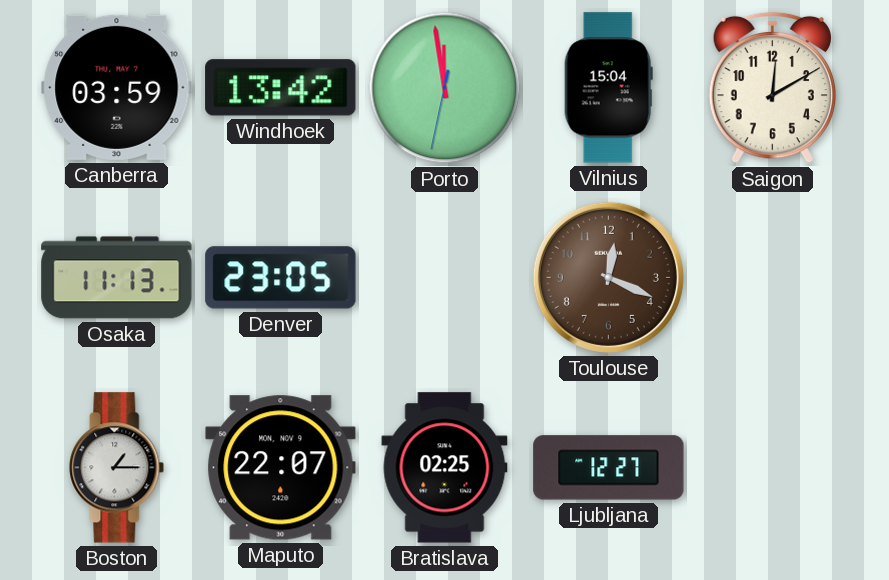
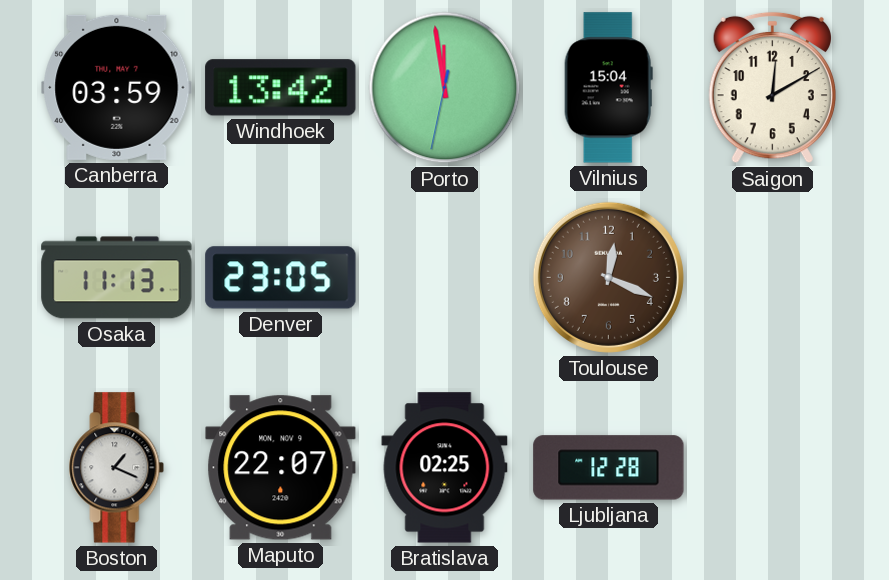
Boston: 1:15 -> 1:19
Ljubljana: 12:27 -> 12:28
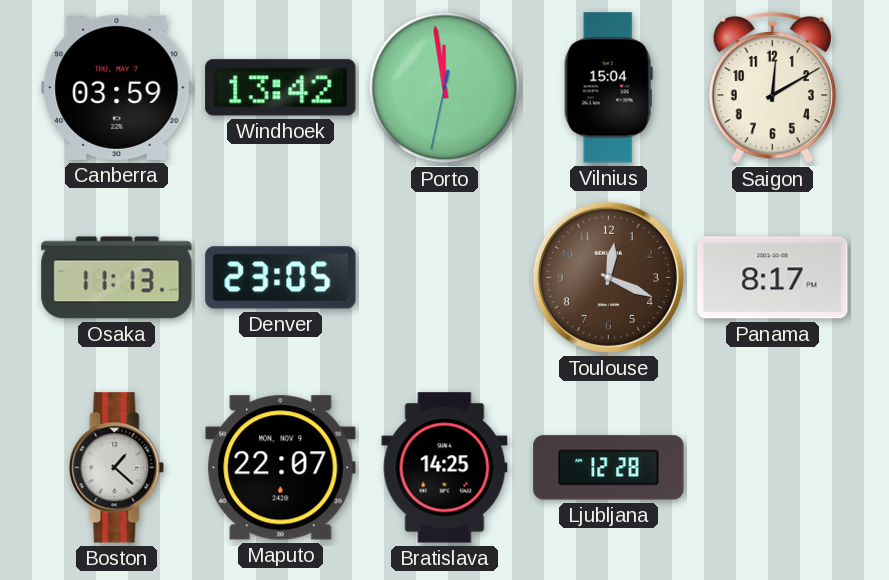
Panama: none -> 8:17
Boston: 1:19 -> 1:22
Bratislava: 02:25 -> 14:25
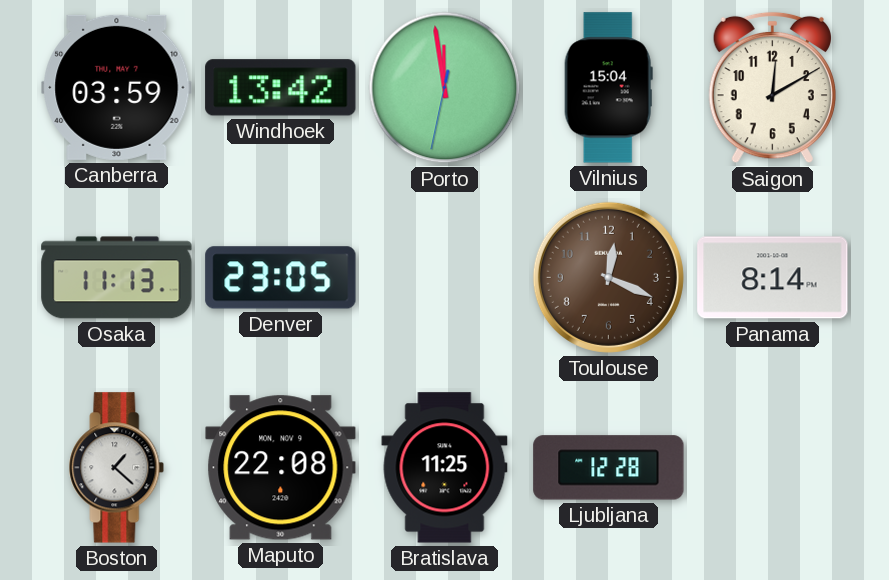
Panama: 8:17 -> 8:14
Maputo: 22:07 -> 22:08
Bratislava: 14:25 -> 11:25
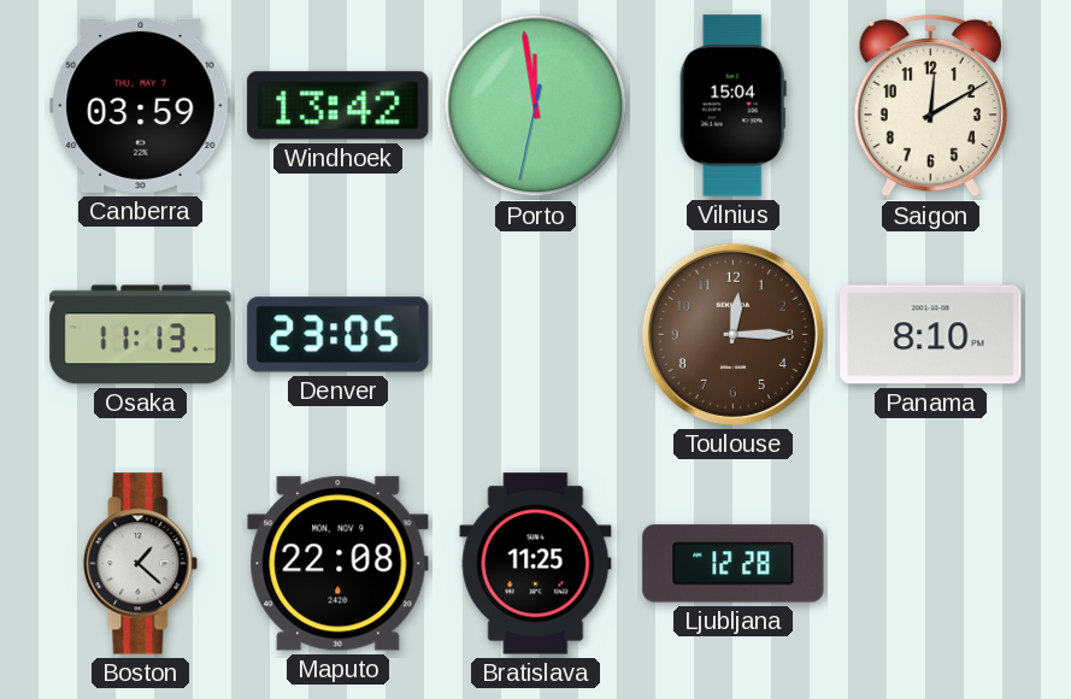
Toulouse: 12:19 -> 12:15
Panama: 8:14 -> 8:10
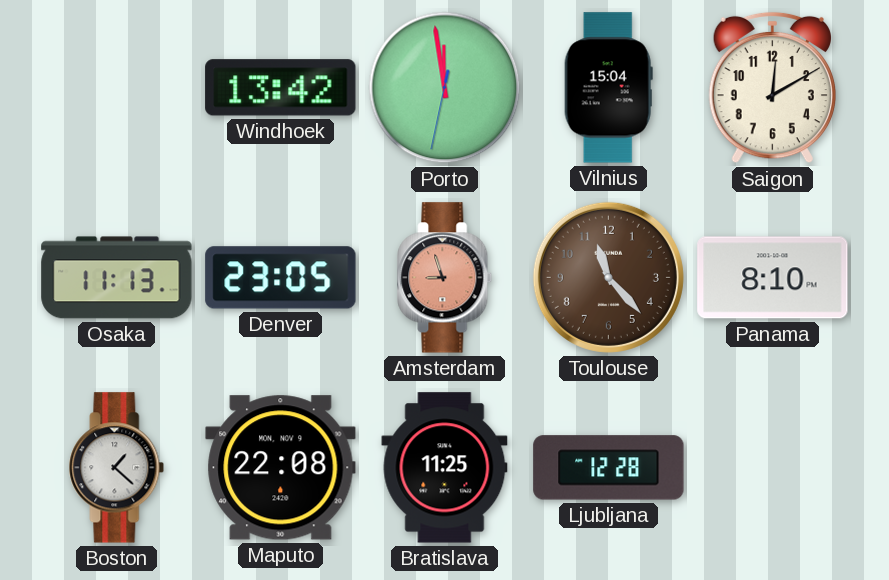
Canberra: 03:59 -> none
Amsterdam: none -> 8:57
Toulouse: 12:15 -> 11:23
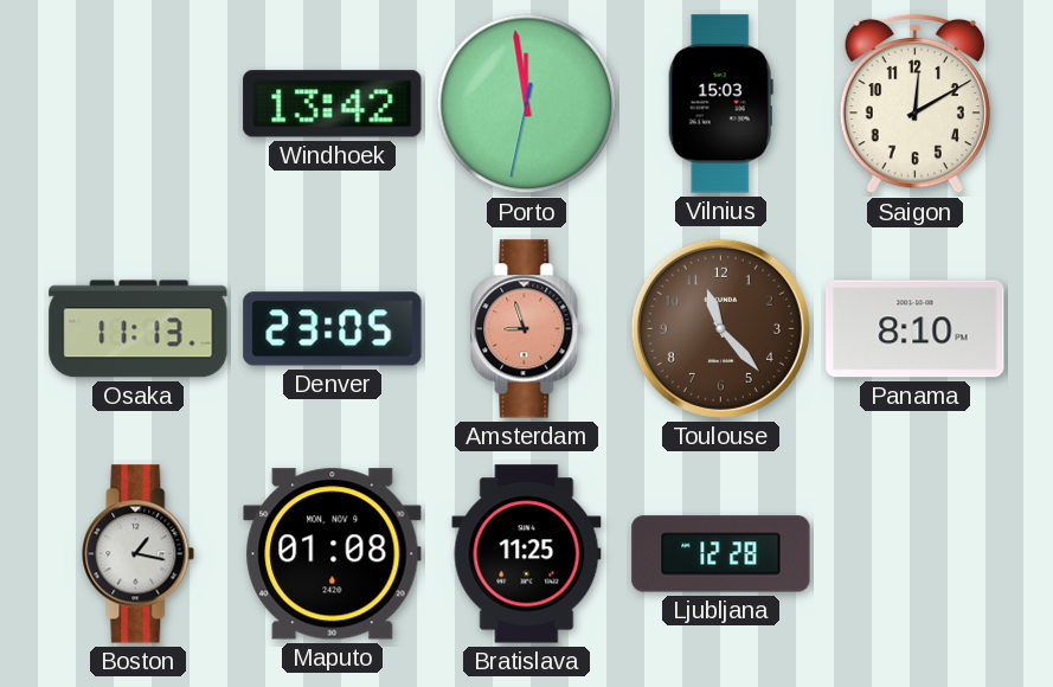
Vilnius: 15:04 -> 15:03
Boston: 1:22 -> 1:17
Maputo: 22:08 -> 01:08
